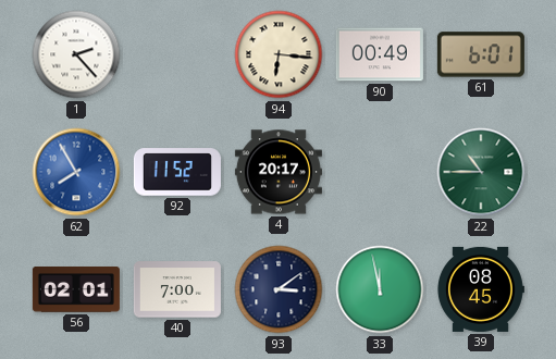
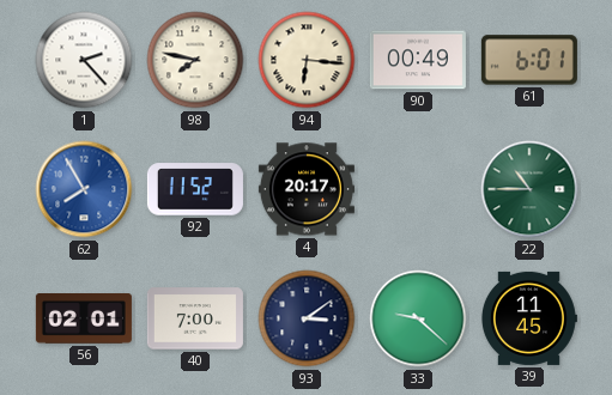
98: none -> 7:47
33: 11:58 -> 9:22
39: 08:45 -> 11:45
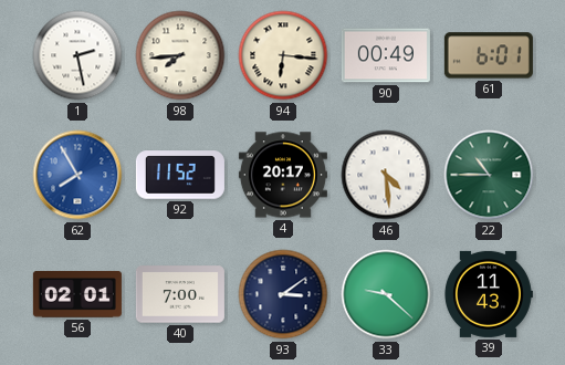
1: 2:23 -> 2:28
98: 7:47 -> 7:44
46: none -> 4:29
39: 11:45 -> 11:43
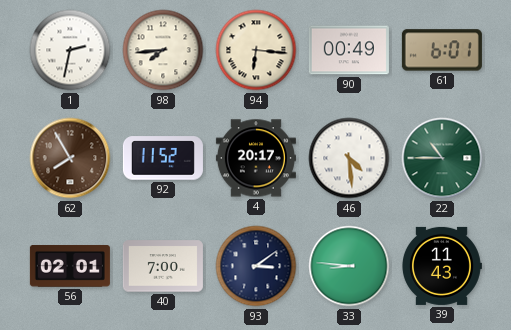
1: 2:28 -> 2:32
62 dial: blue -> brown
33: 9:22 -> 8:46
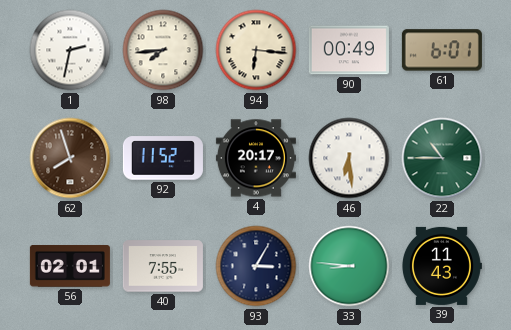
62: 7:55 -> 7:57
46: 4:29 -> 6:29
40: 7:00 -> 7:55
93: 3:09 -> 3:05
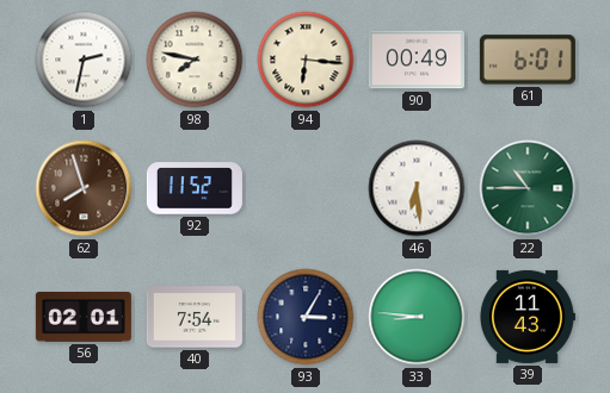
98: 7:44 -> 7:47
4: 20:17 -> none
40: 7:55 -> 7:54
